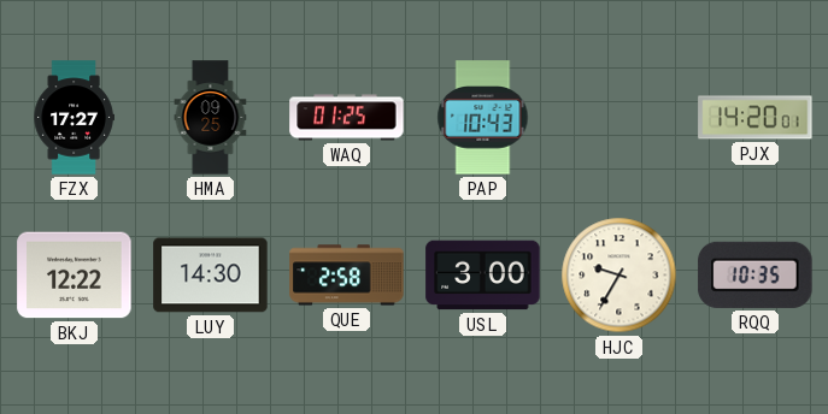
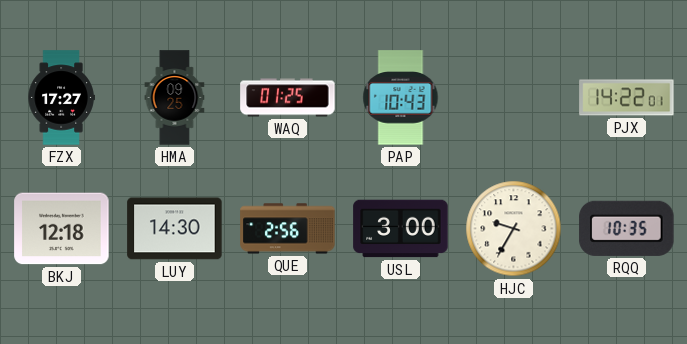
PJX: 14:20 -> 14:22
BKJ: 12:22 -> 12:18
QUE: 2:58 -> 2:56
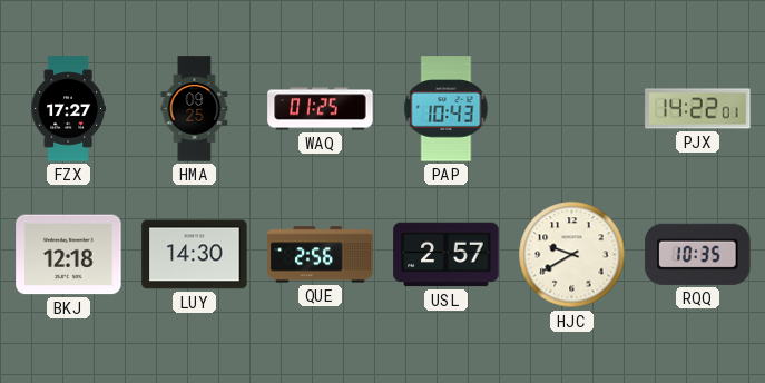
USL: 3:00 -> 2:57
HJC: 9:35 -> 9:40
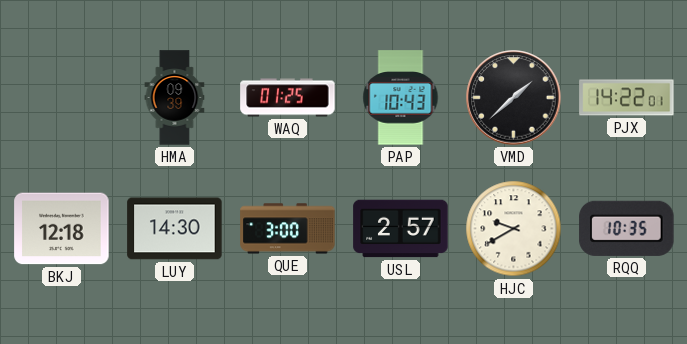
FZX: 17:27 -> none
HMA: 09:25 -> 09:39
VMD: none -> 1:38
QUE: 2:56 -> 3:00
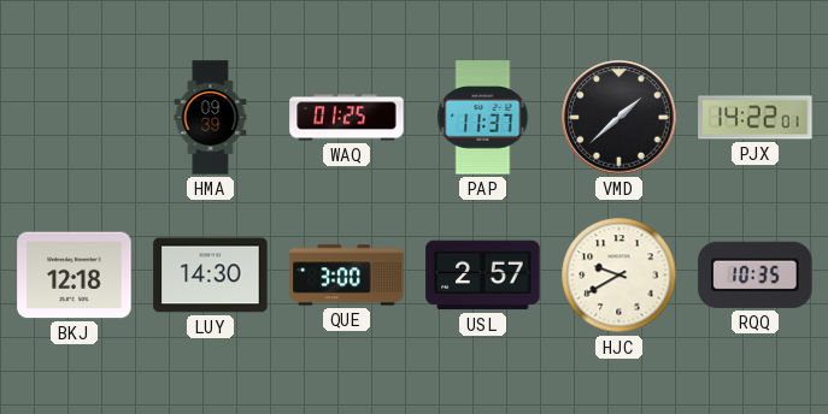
PAP: 10:43 -> 11:37
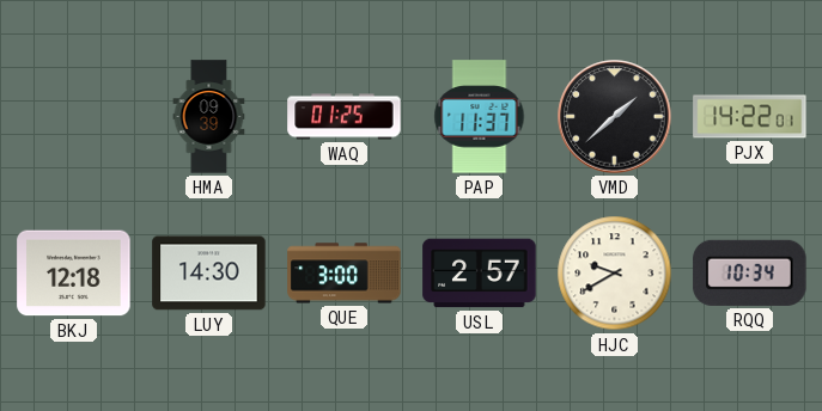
RQQ: 10:35 -> 10:34
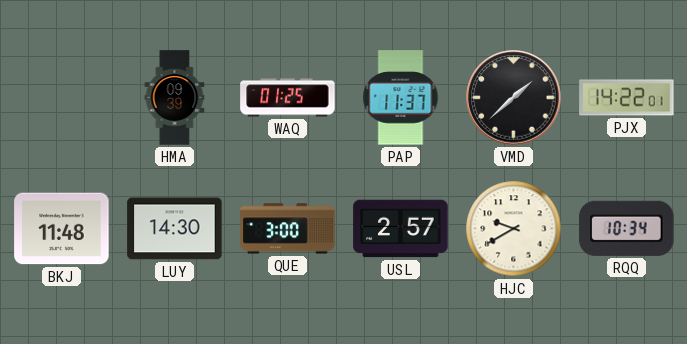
BKJ: 12:18 -> 11:48
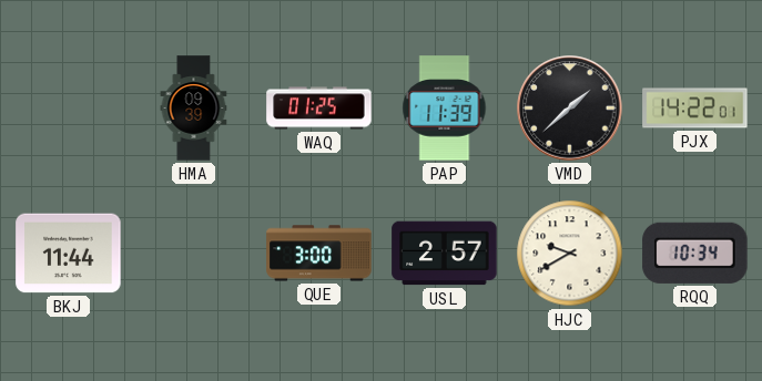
PAP: 11:37 -> 11:39
BKJ: 11:48 -> 11:44
LUY: 14:30 -> none
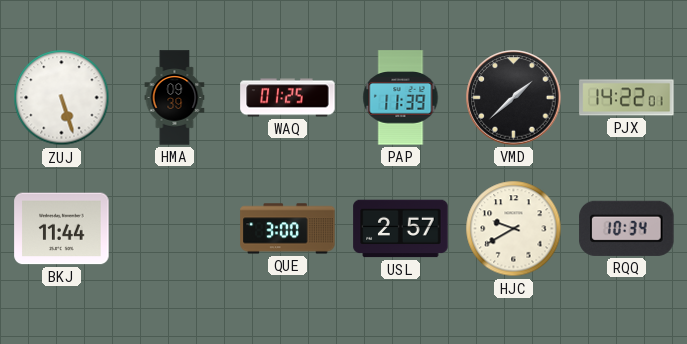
ZUJ: none -> 5:27
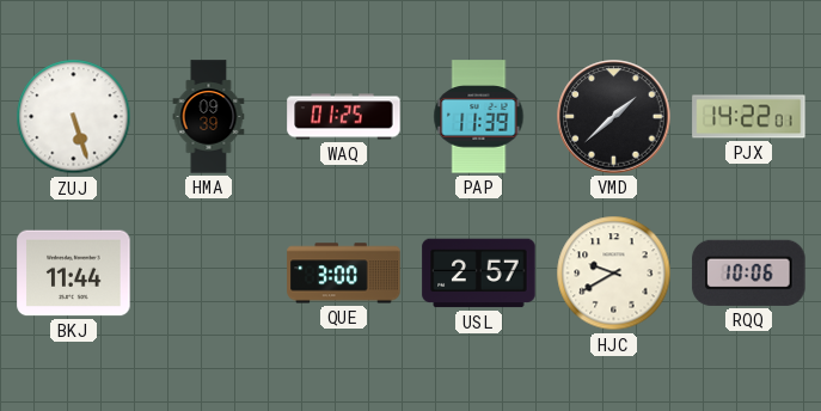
RQQ: 10:34 -> 10:06
